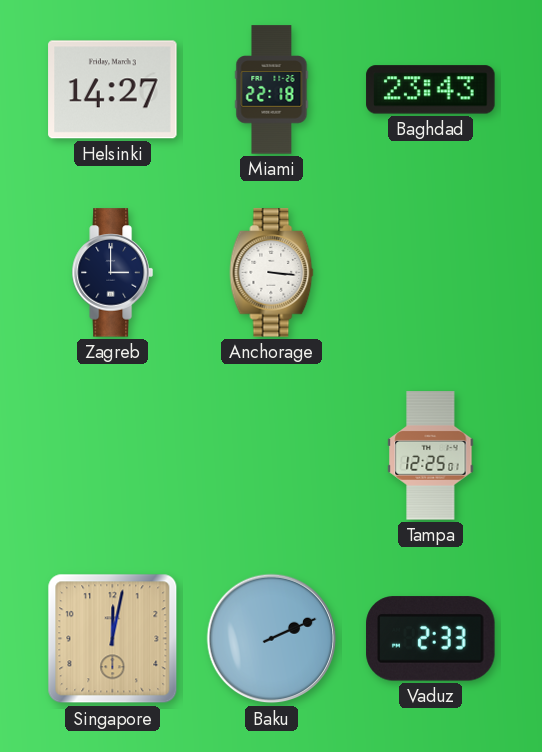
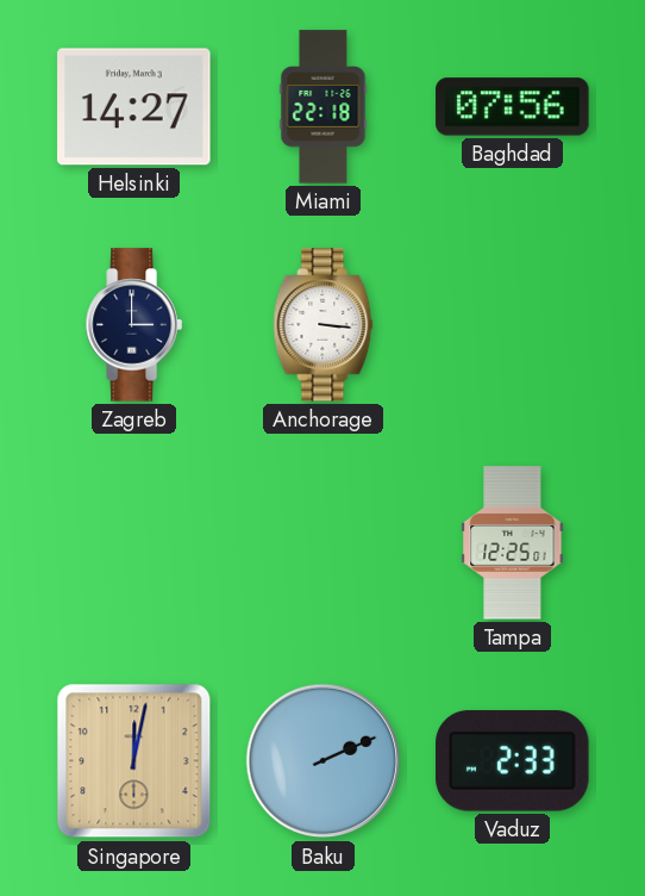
Baghdad: 23:43 -> 07:56
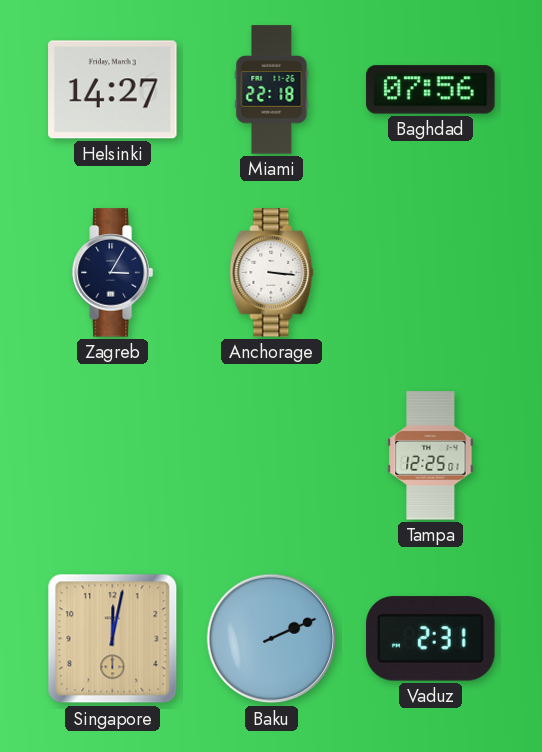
Zagreb: 3:00 -> 3:05
Vaduz: 2:33 -> 2:31
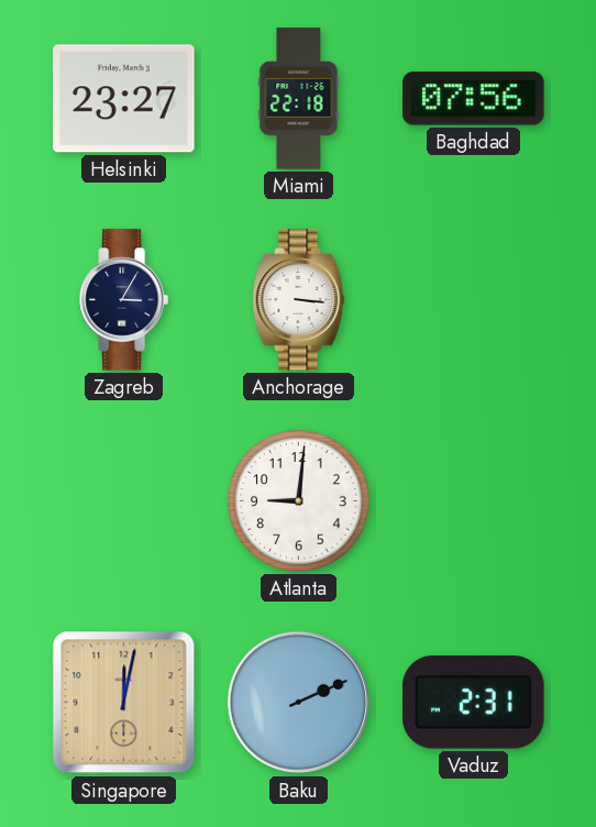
Helsinki: 14:27 -> 23:27
Atlanta: none -> 9:01
Tampa: 12:25 -> none
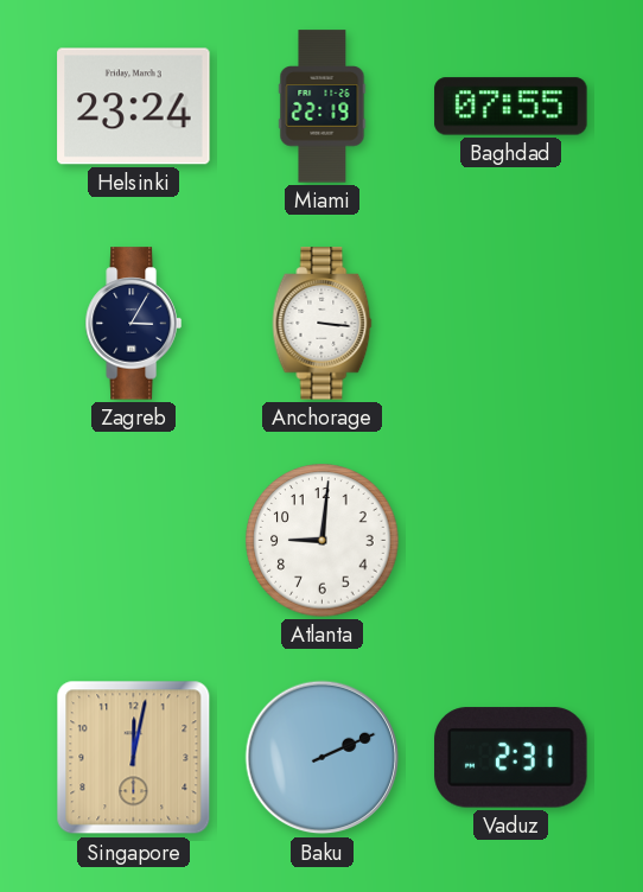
Helsinki: 23:27 -> 23:24
Miami: 22:18 -> 22:19
Baghdad: 07:56 -> 07:55
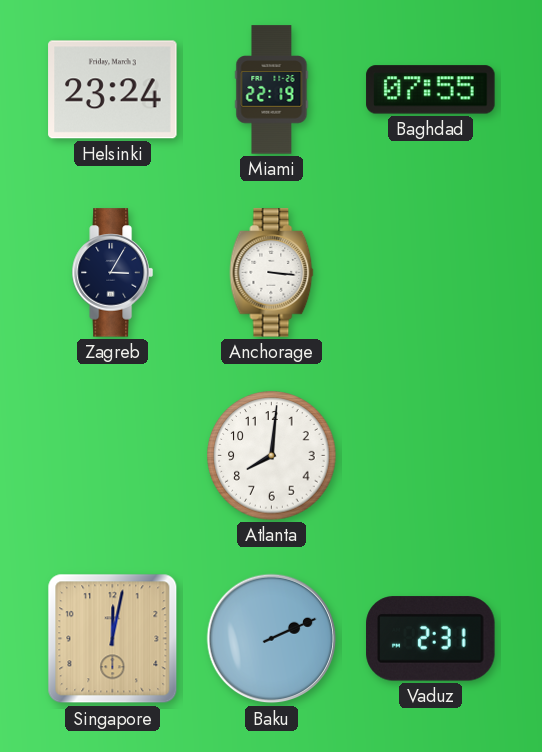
Atlanta: 9:01 -> 8:01
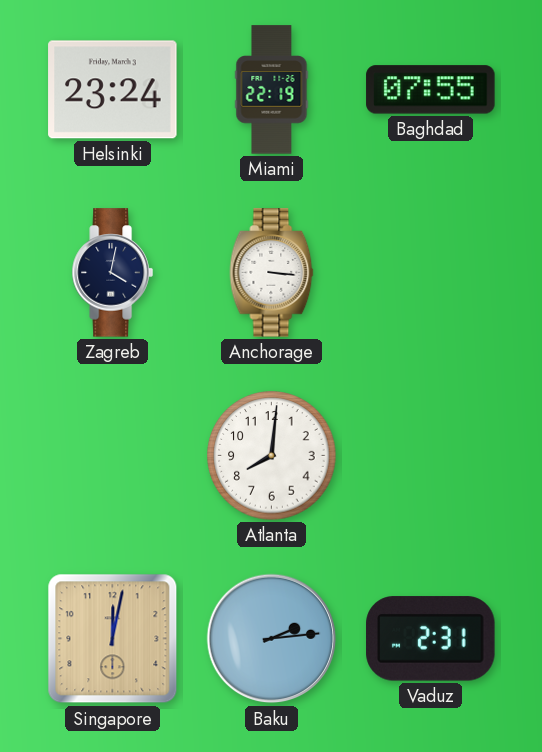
Zagreb: 3:05 -> 4:02
Baku: 2:11 -> 2:14
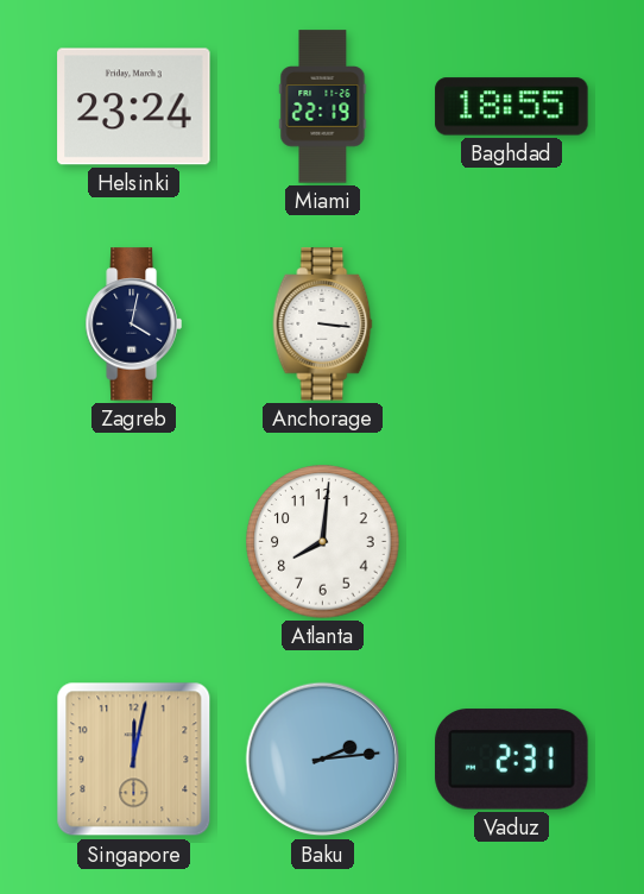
Baghdad: 07:55 -> 18:55
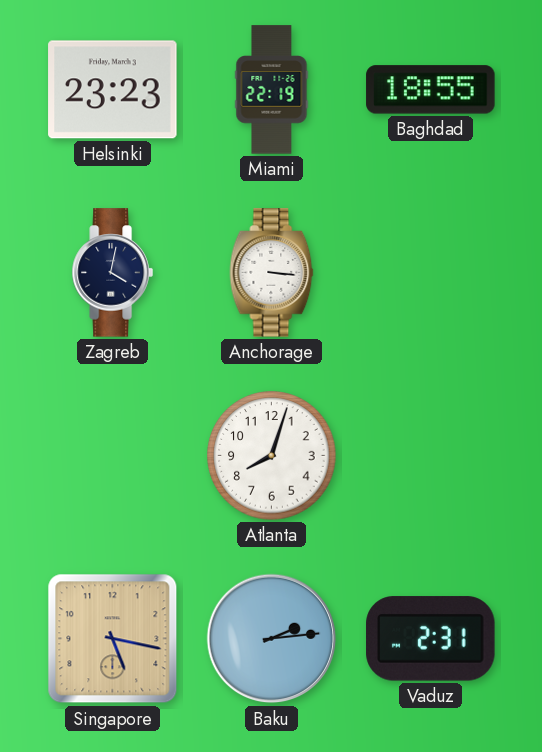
Helsinki: 23:24 -> 23:23
Atlanta: 8:01 -> 8:03
Singapore: 12:02 -> 5:17
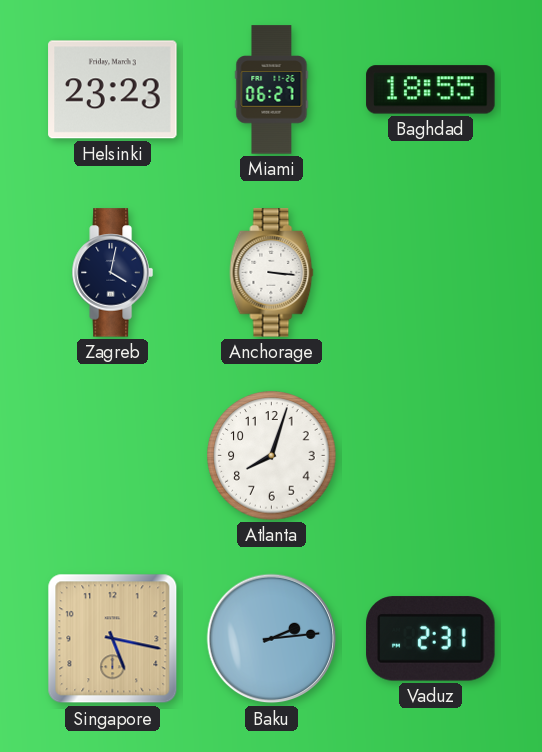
Miami: 22:19 -> 06:27
